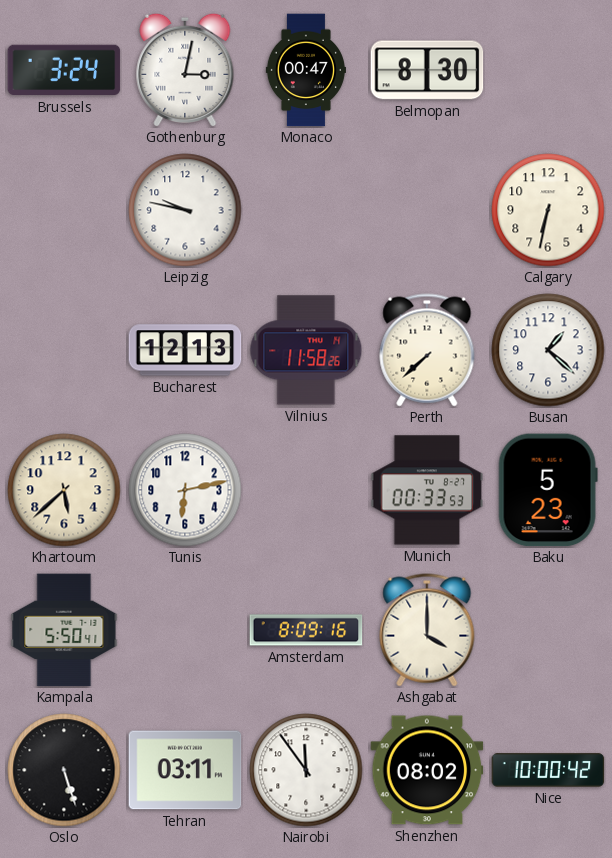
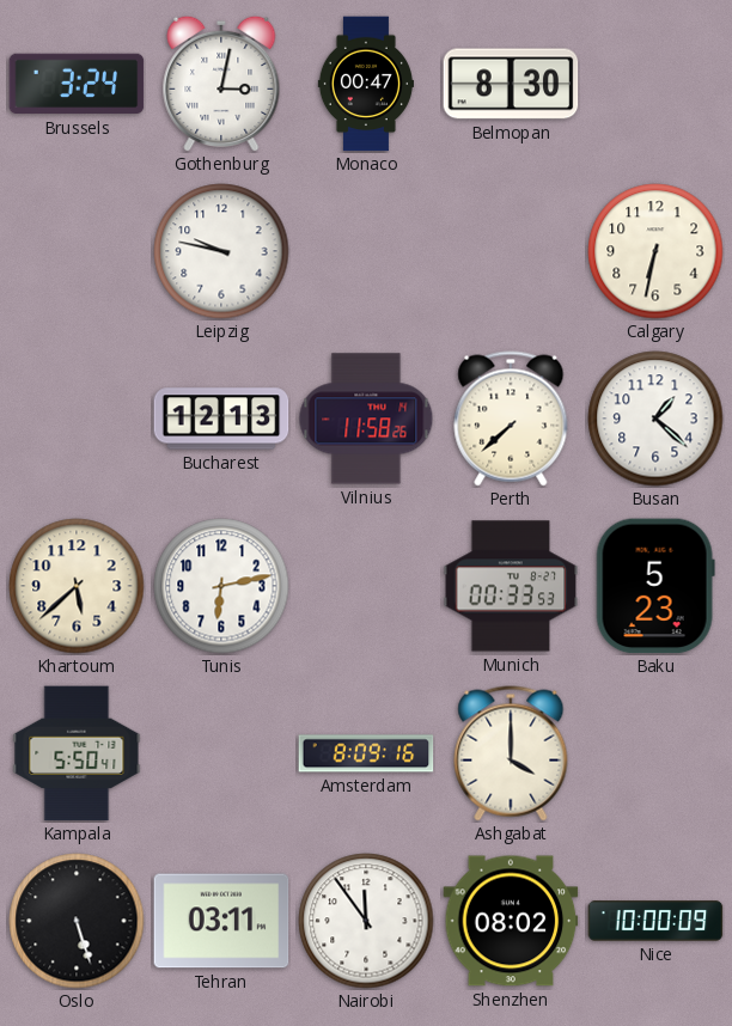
Nice: 10:00:42 -> 10:00:09
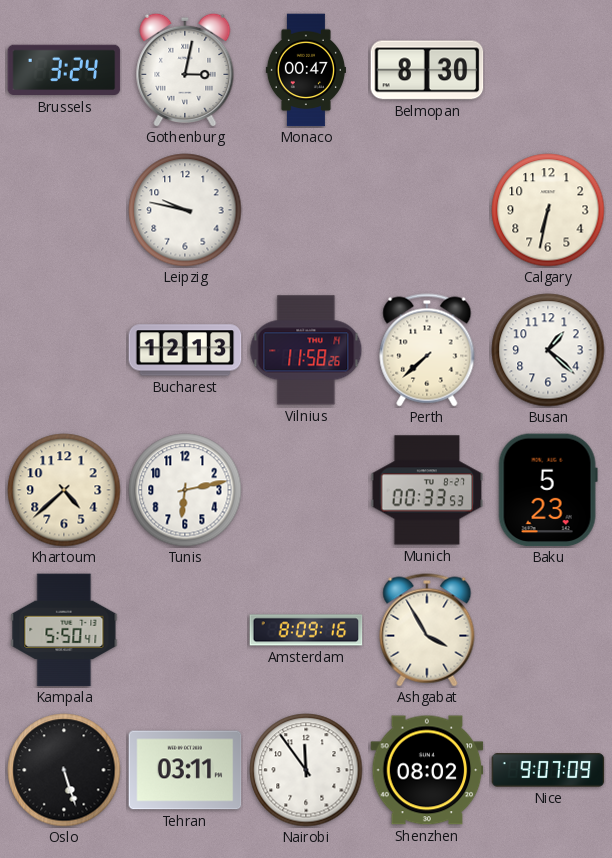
Khartoum: 5:38 -> 4:38
Ashgabat: 4:00 -> 3:55
Nice: 10:00 -> 9:07
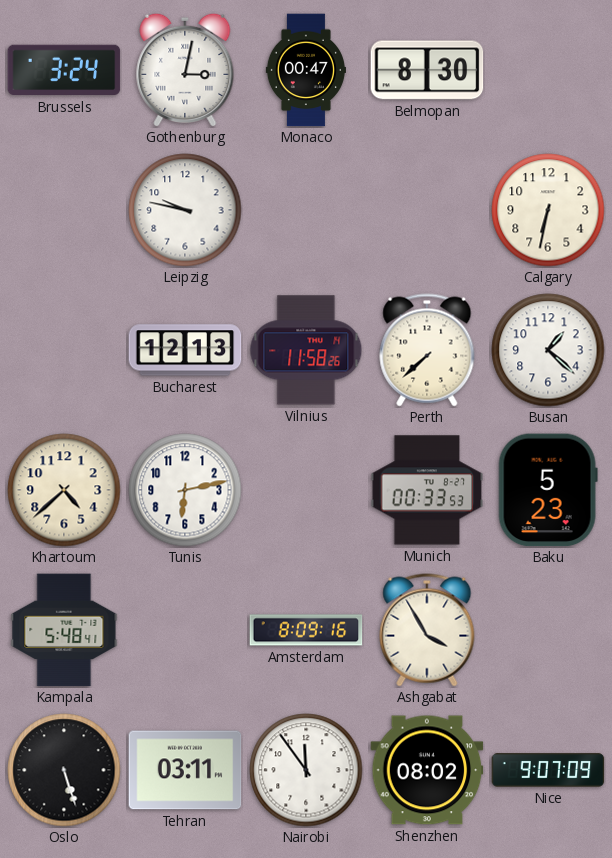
Kampala: 5:50 -> 5:48
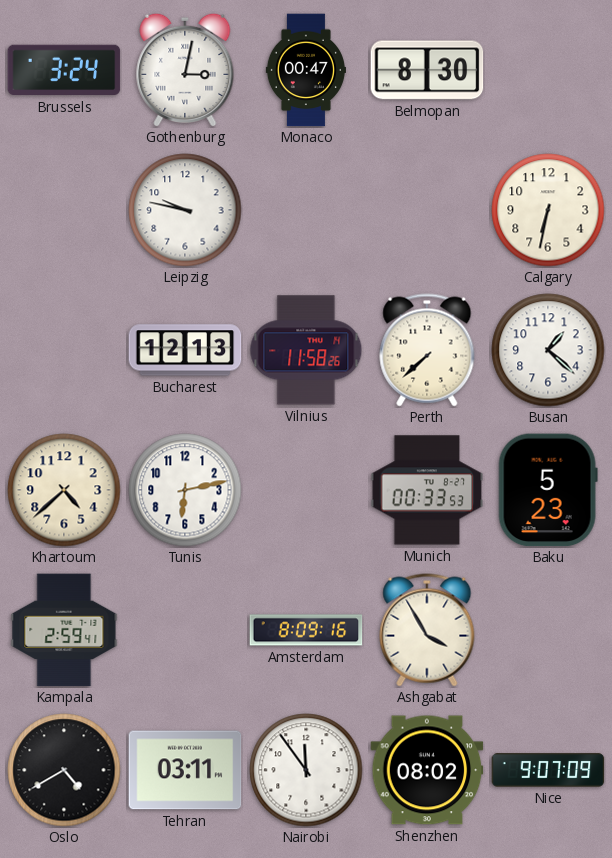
Kampala: 5:48 -> 2:59
Oslo: 5:27 -> 4:40
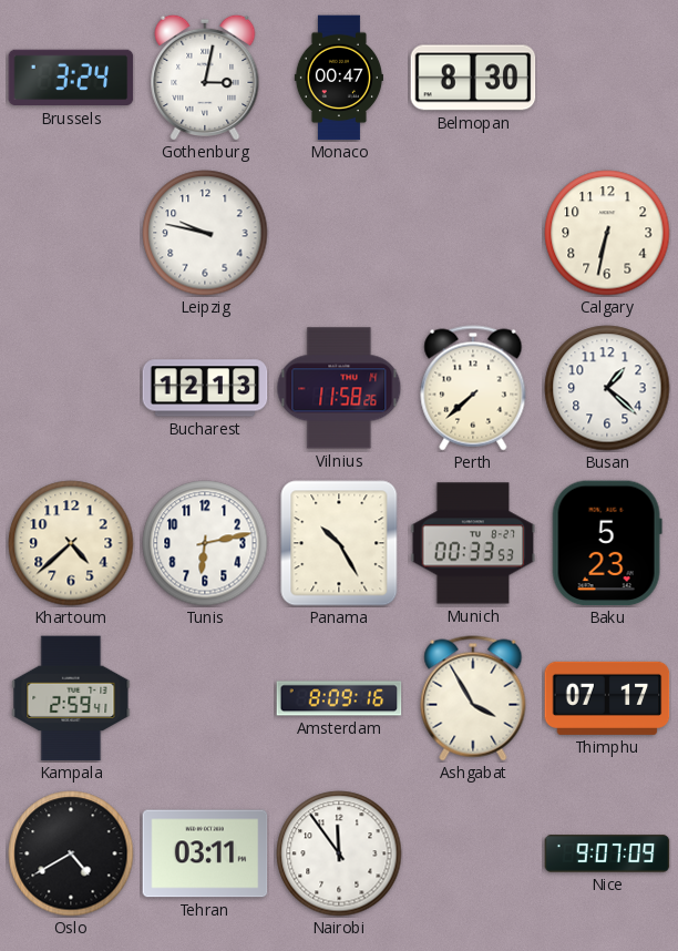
Panama: none -> 10:25
Thimphu: none -> 07:17
Shenzhen: 08:02 -> none
